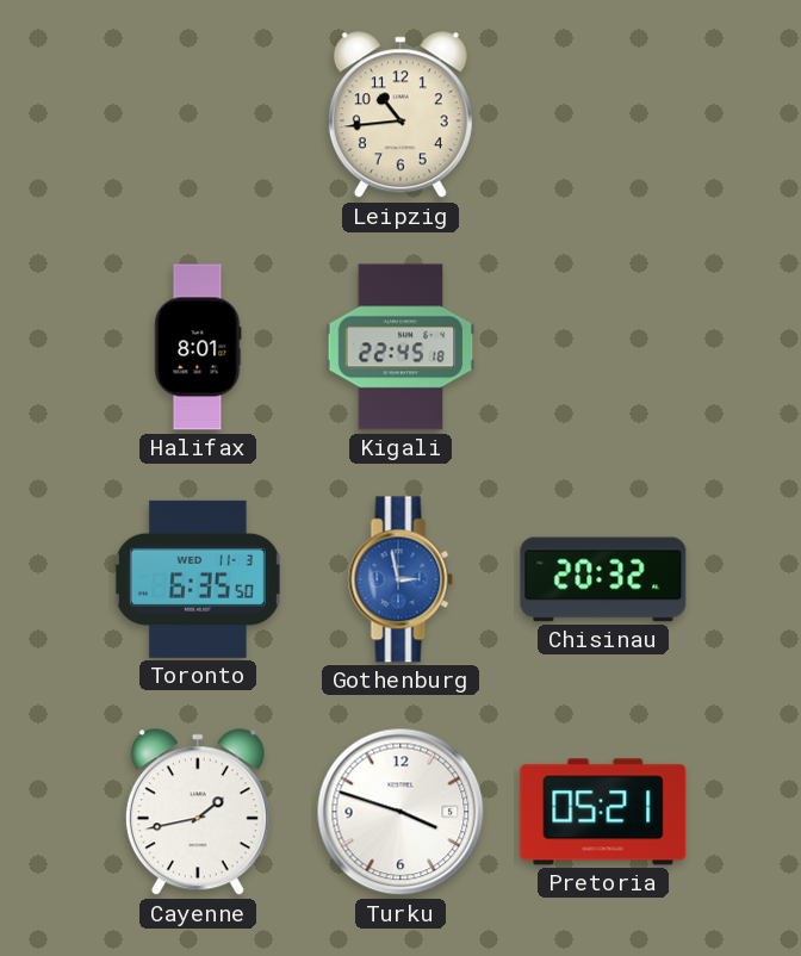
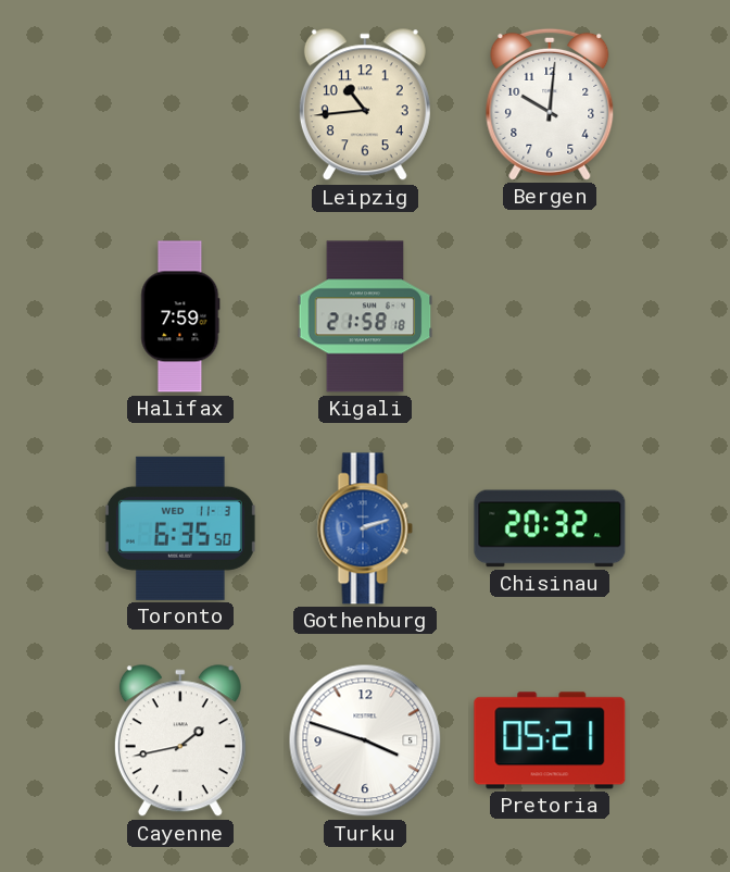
Bergen: none -> 10:01
Halifax: 8:01 -> 7:59
Kigali: 22:45 -> 21:58
Gothenburg: 2:58 -> 2:12
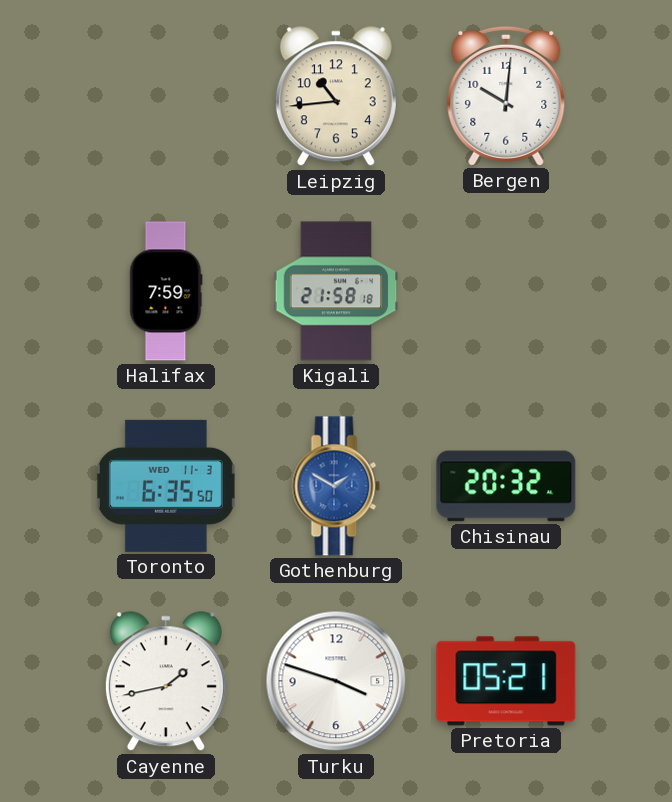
Gothenburg: 2:12 -> 1:50
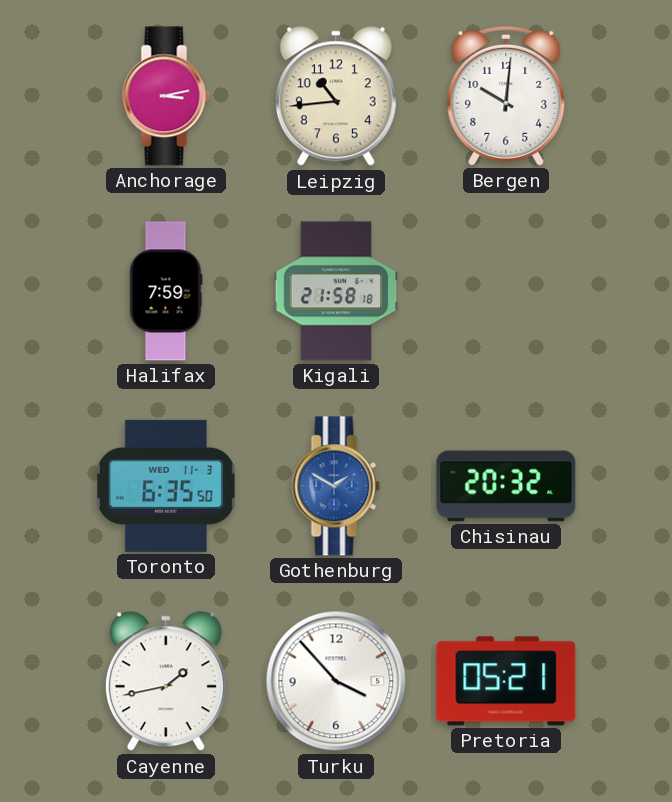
Anchorage: none -> 3:13
Turku: 3:48 -> 3:53
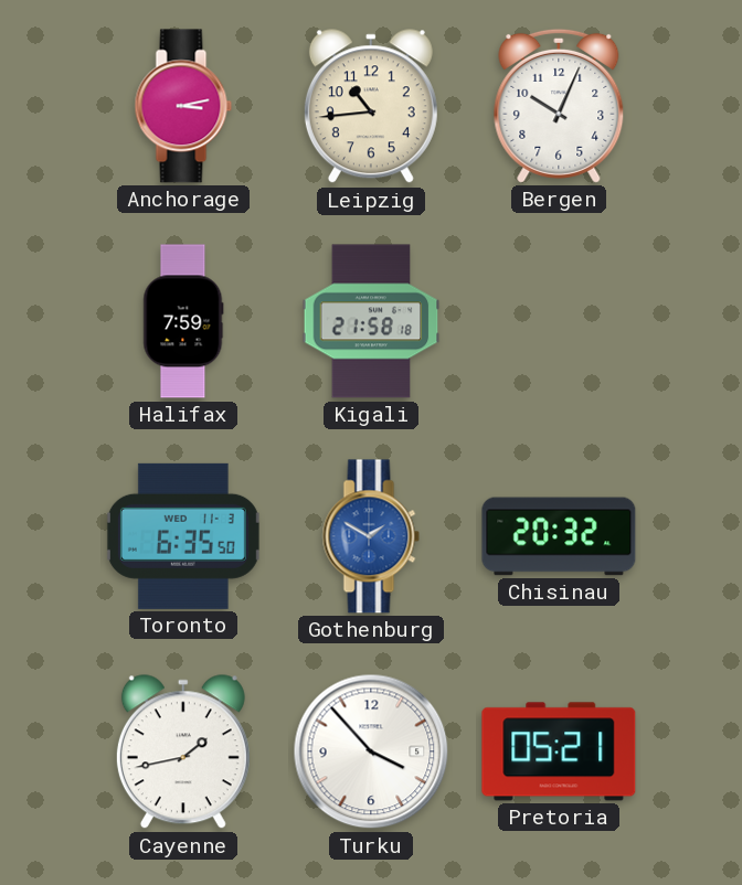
Bergen: 10:01 -> 10:04
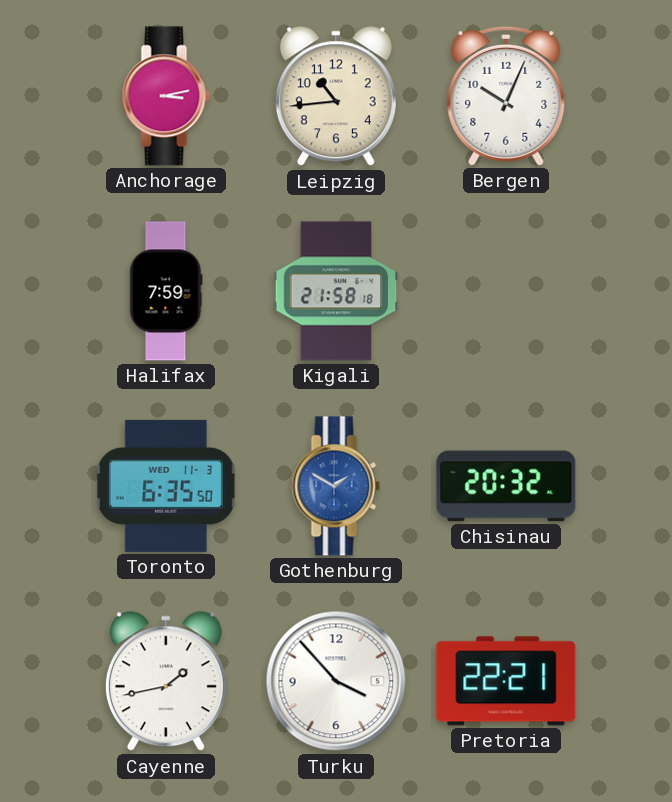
Pretoria: 05:21 -> 22:21
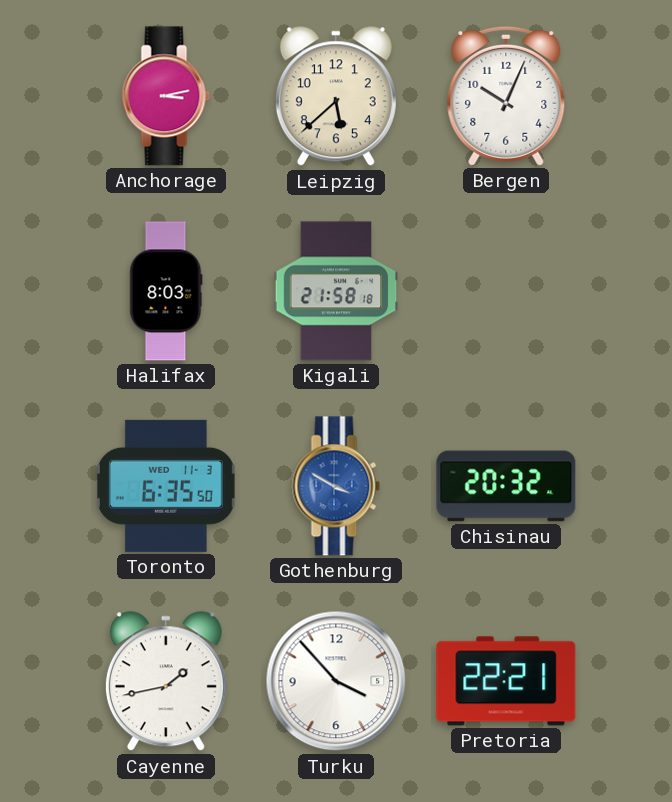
Leipzig: 10:44 -> 5:38
Halifax: 7:59 -> 8:03
Gothenburg: 1:50 -> 3:50
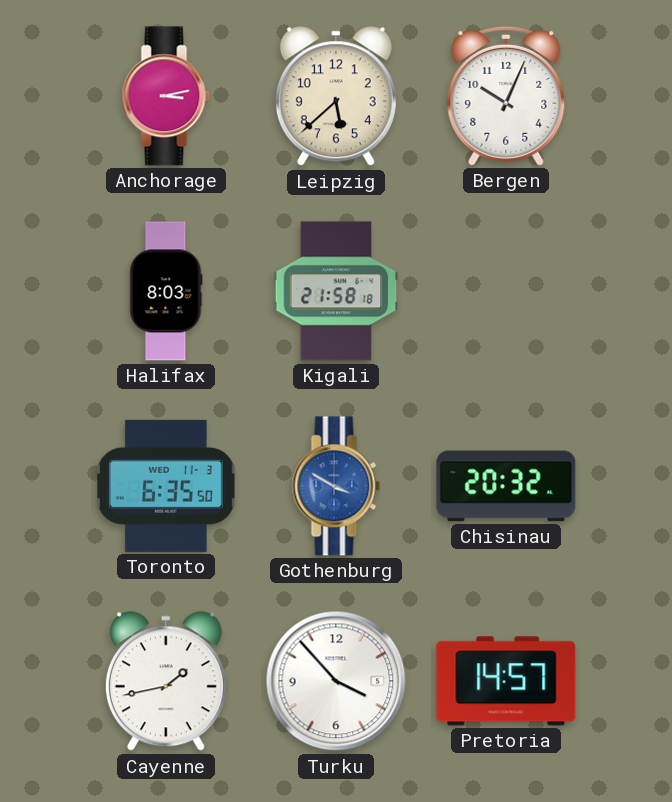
Pretoria: 22:21 -> 14:57
